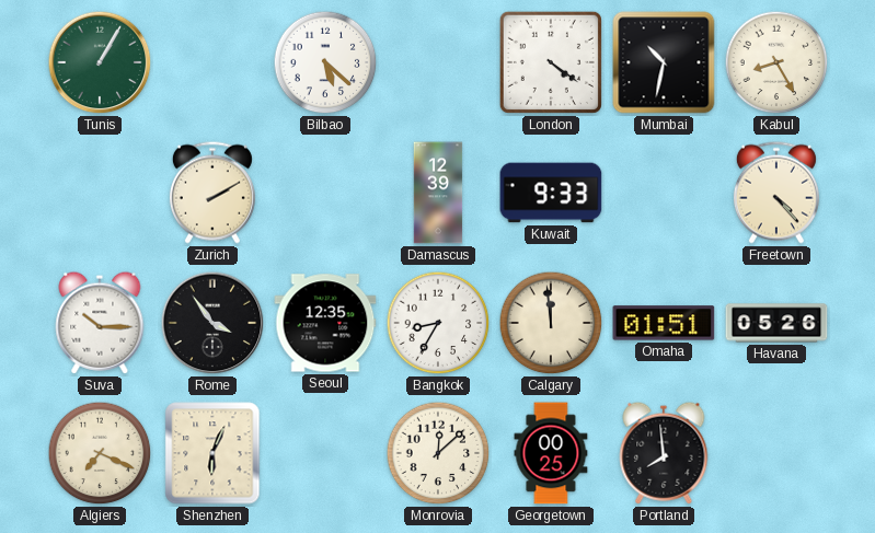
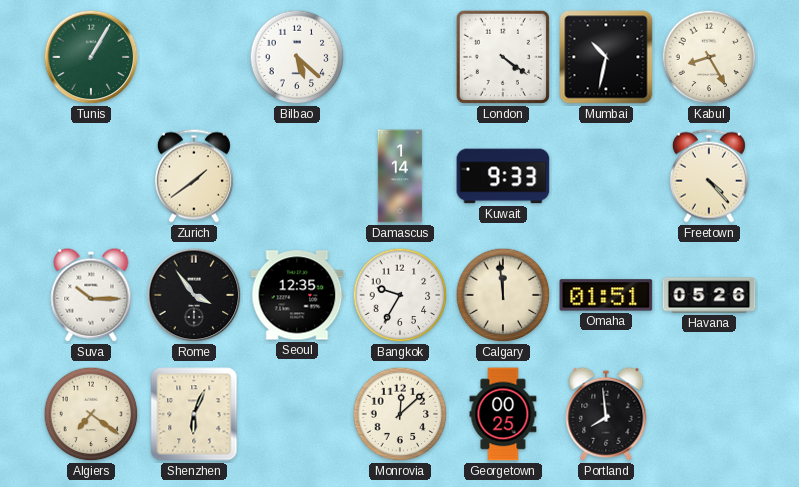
Zurich: 2:10 -> 1:39
Damascus: 12:39 -> 1:14
Bangkok: 8:35 -> 9:35
Algiers: 7:19 -> 7:21
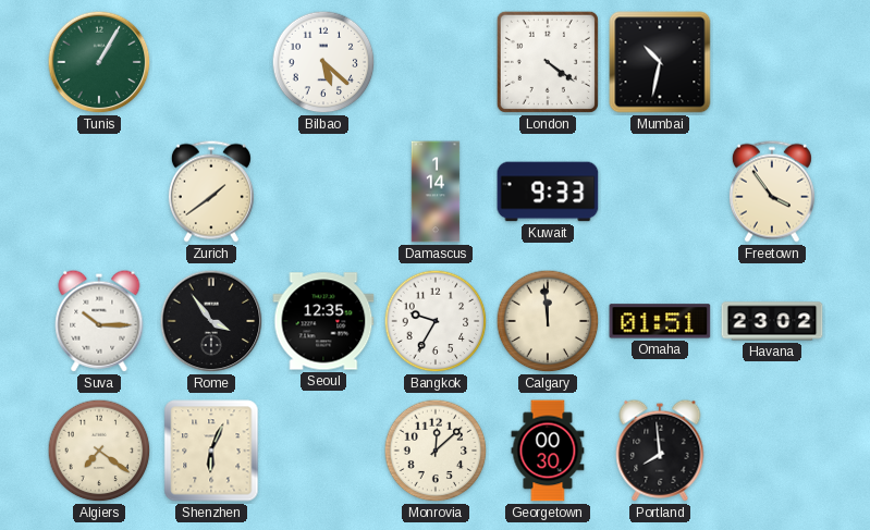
Kabul: 8:25 -> none
Freetown: 4:23 -> 3:54
Havana: 05:26 -> 23:02
Georgetown: 00:25 -> 00:30
